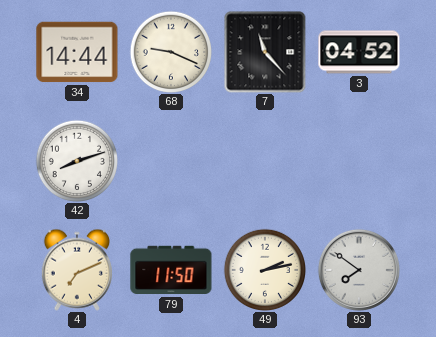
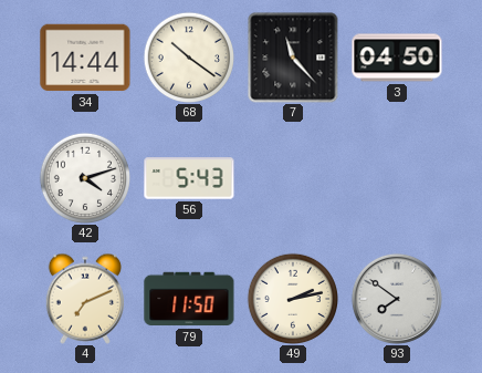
68: 9:19 -> 10:21
3: 04:52 -> 04:50
42: 8:12 -> 4:12
56: none -> 5:43
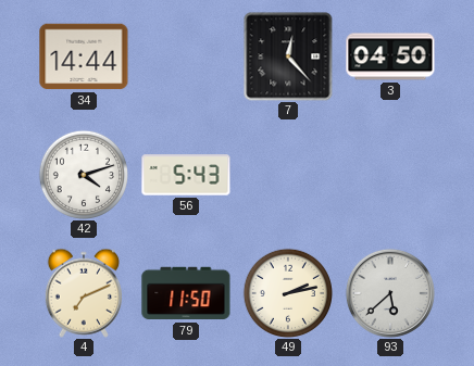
68: 10:21 -> none
7: 11:23 -> 12:23
93: 7:51 -> 5:38
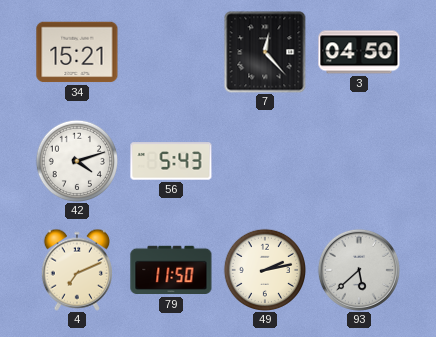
34: 14:44 -> 15:21
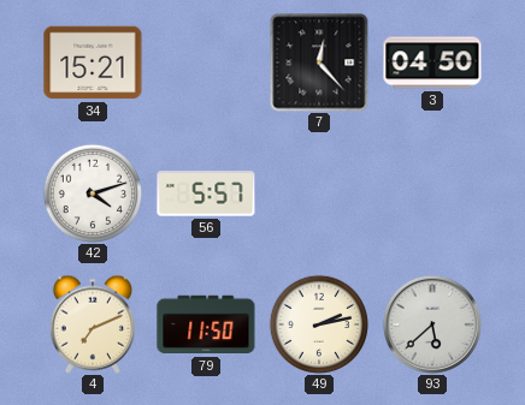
56: 5:43 -> 5:57
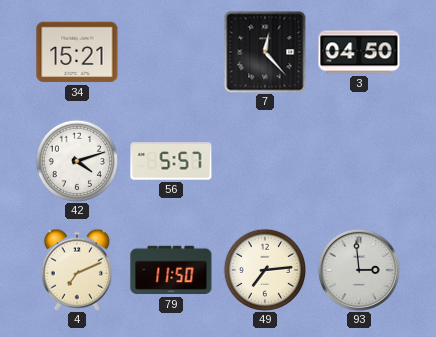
49: 2:13 -> 7:14
93: 5:38 -> 2:59
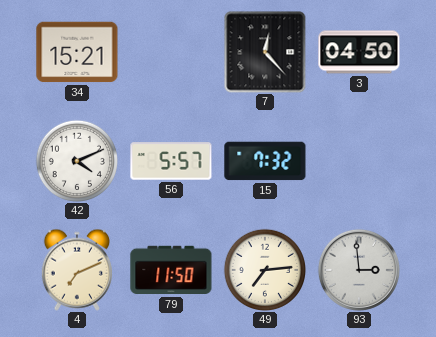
42: 4:12 -> 4:11
15: none -> 7:32
